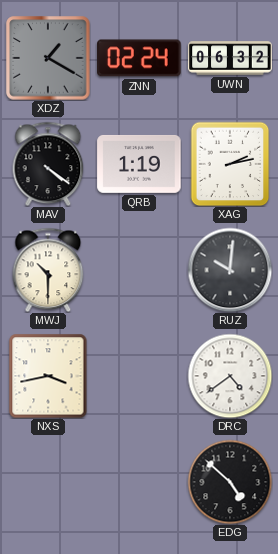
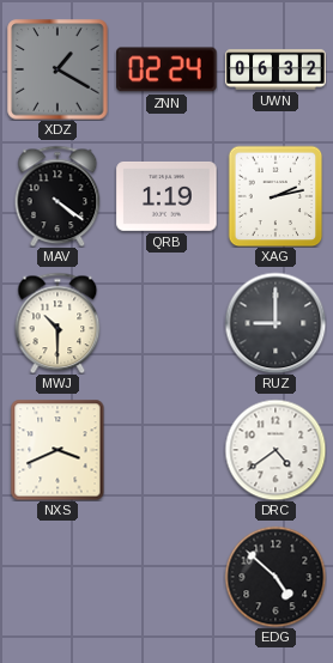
RUZ: 10:01 -> 9:00
NXS: 3:43 -> 3:41
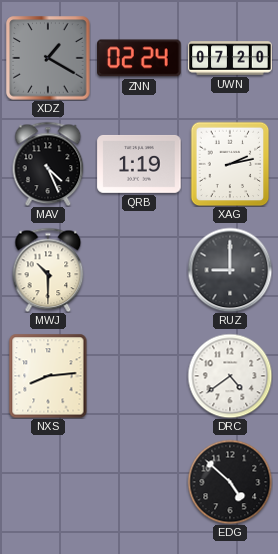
UWN: 06:32 -> 07:20
MAV: 4:21 -> 4:26
NXS: 3:41 -> 8:14
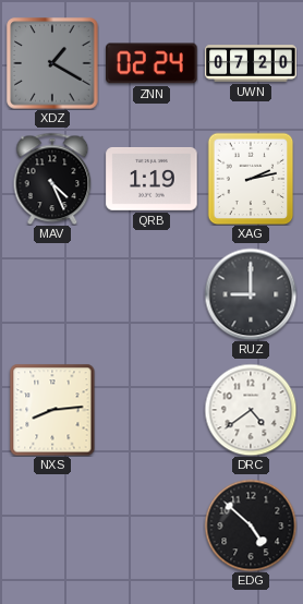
MWJ: 10:30 -> none
